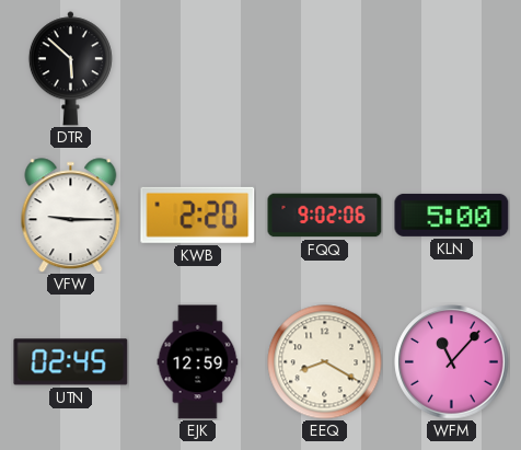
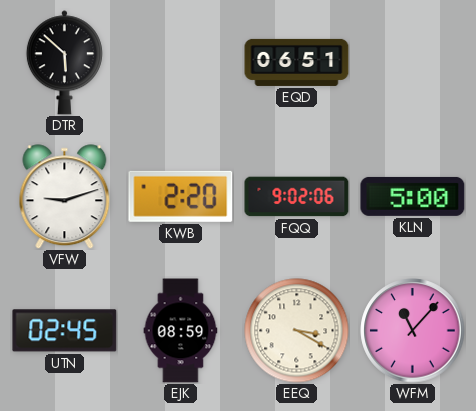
EQD: none -> 06:51
VFW: 9:15 -> 9:12
EJK: 12:59 -> 08:59
EEQ: 8:20 -> 3:20
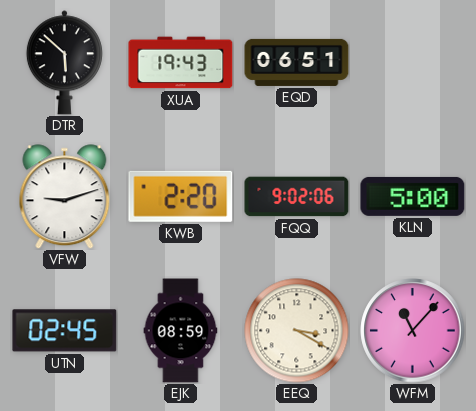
XUA: none -> 19:43
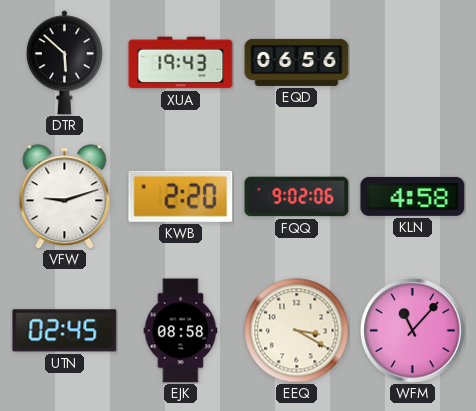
EQD: 06:51 -> 06:56
KLN: 5:00 -> 4:58
EJK: 08:59 -> 08:58
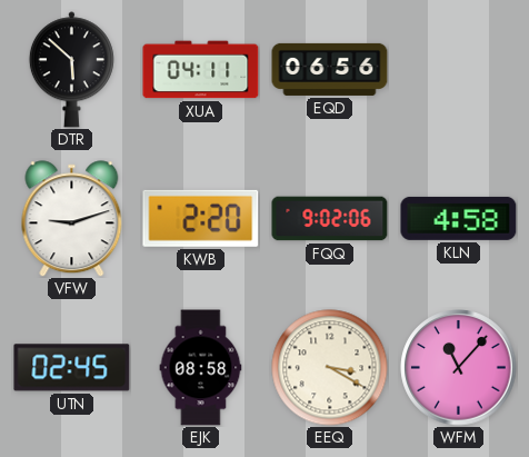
XUA: 19:43 -> 04:11
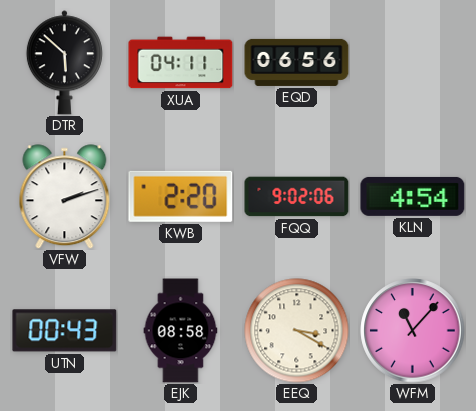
VFW: 9:12 -> 2:12
KLN: 4:58 -> 4:54
UTN: 02:45 -> 00:43
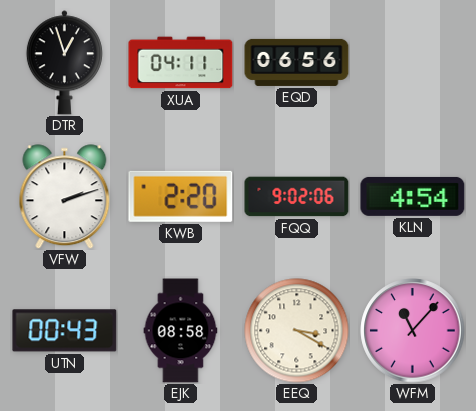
DTR: 5:52 -> 12:57
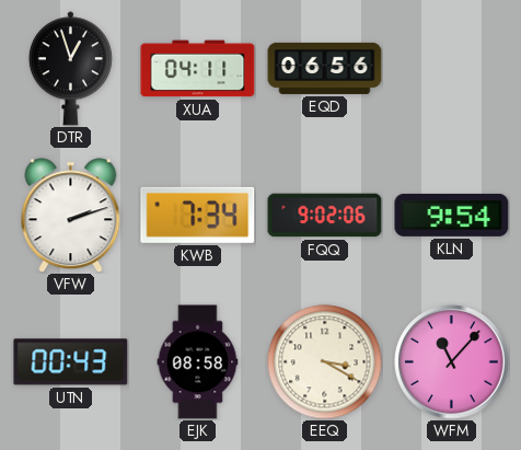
KWB: 2:20 -> 7:34
KLN: 4:54 -> 9:54
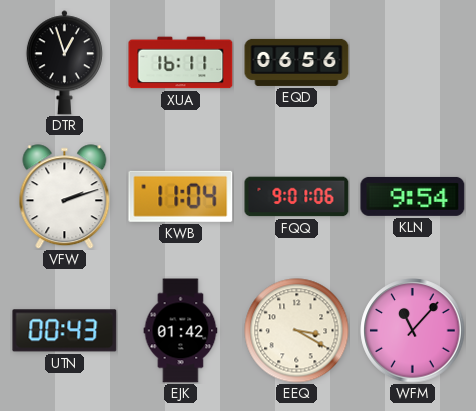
XUA: 04:11 -> 16:11
KWB: 7:34 -> 11:04
FQQ: 9:02 -> 9:01
EJK: 08:58 -> 01:42
